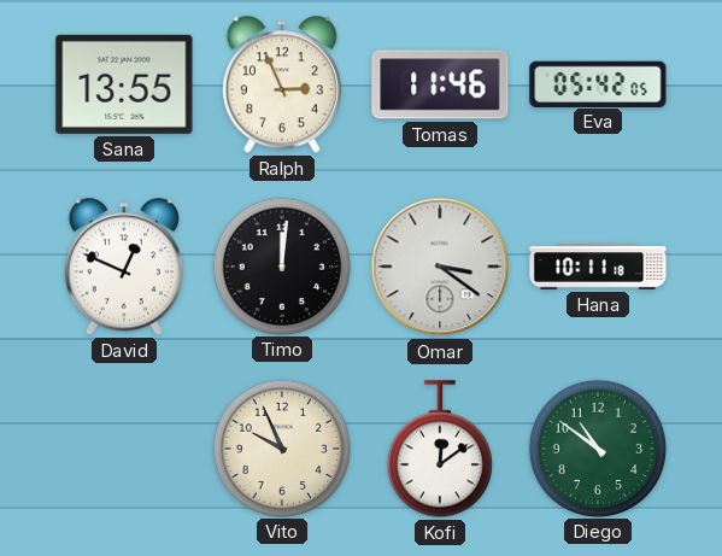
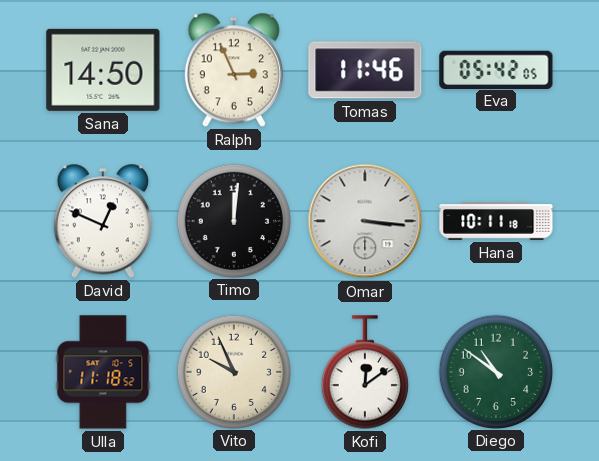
Sana: 13:55 -> 14:50
Omar: 3:21 -> 3:16
Ulla: none -> 11:18
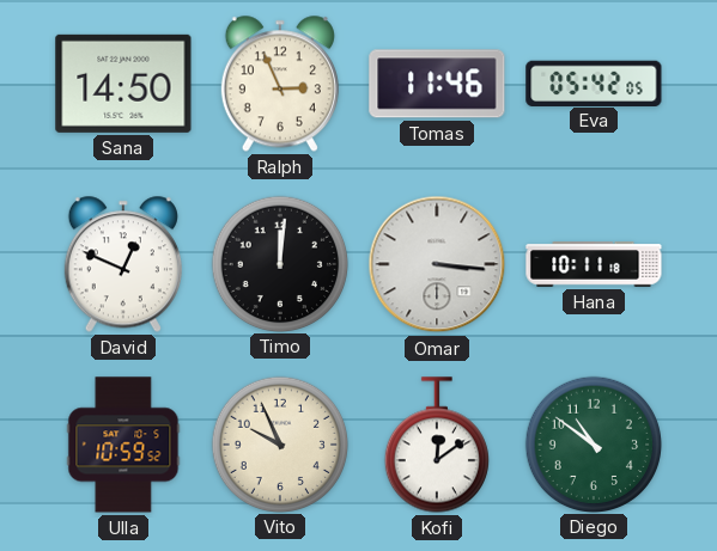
Ulla: 11:18 -> 10:59
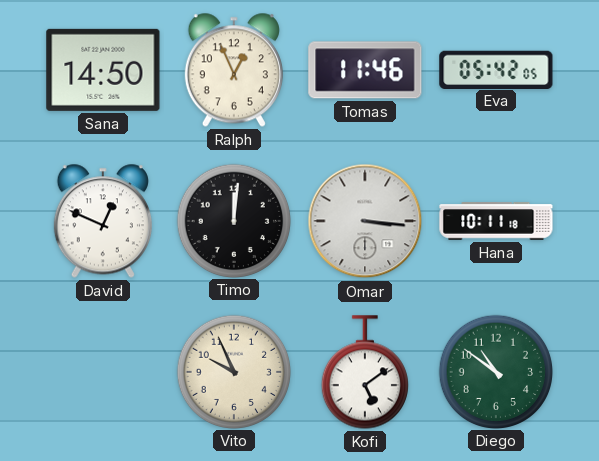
Ralph: 2:56 -> 12:56
Ulla: 10:59 -> none
Kofi: 12:09 -> 5:09
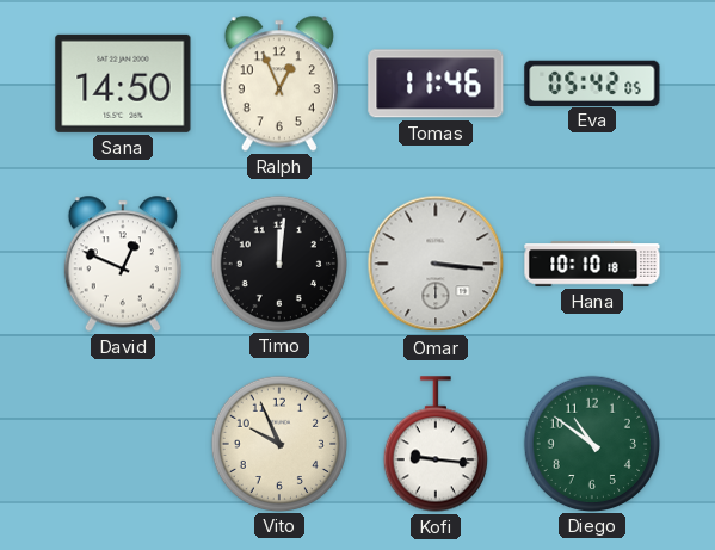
Hana: 10:11 -> 10:10
Kofi: 5:09 -> 9:16
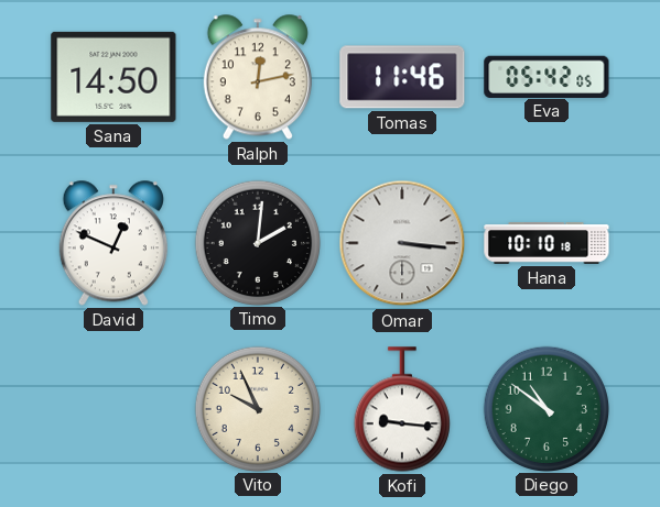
Ralph: 12:56 -> 12:13
Timo: 12:01 -> 2:01
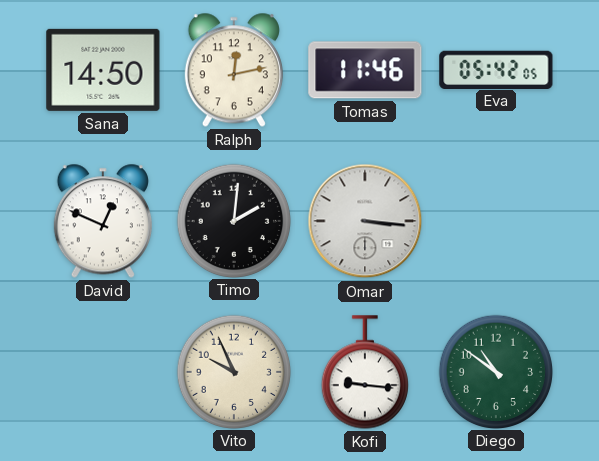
Hana: 10:10 -> none
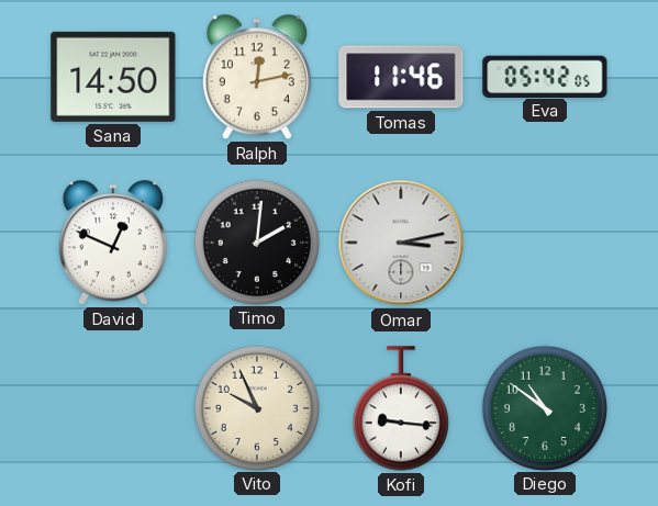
Omar: 3:16 -> 3:13
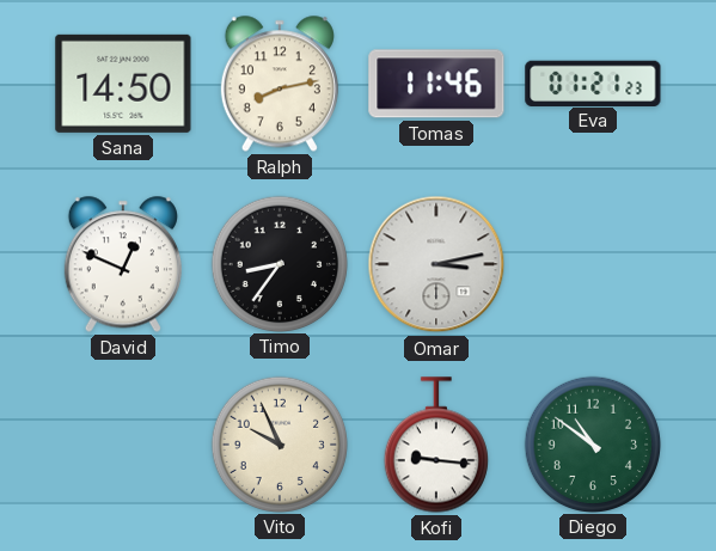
Ralph: 12:13 -> 8:13
Eva: 05:42 -> 01:21
Timo: 2:01 -> 8:36
